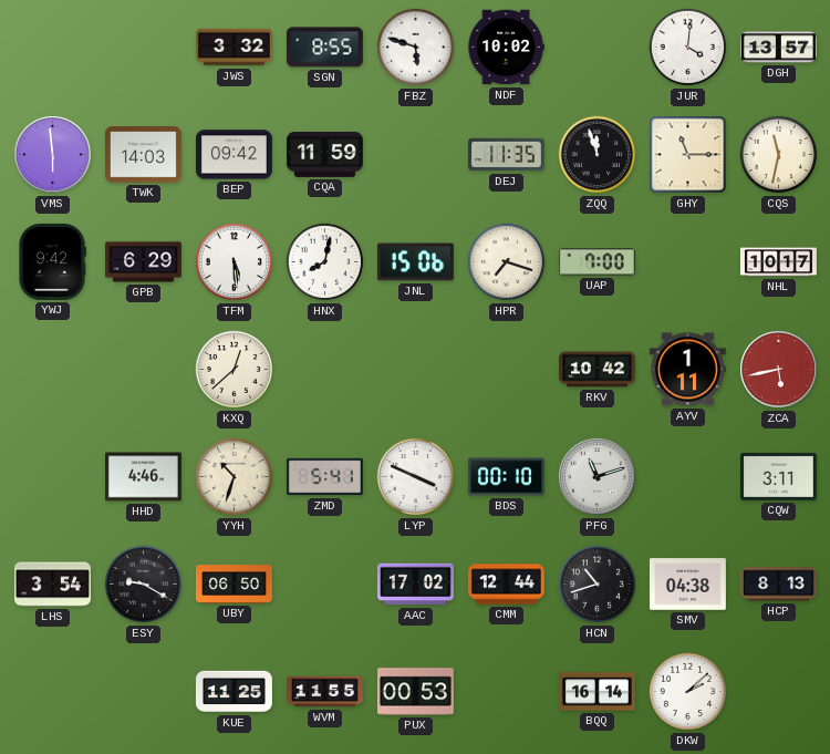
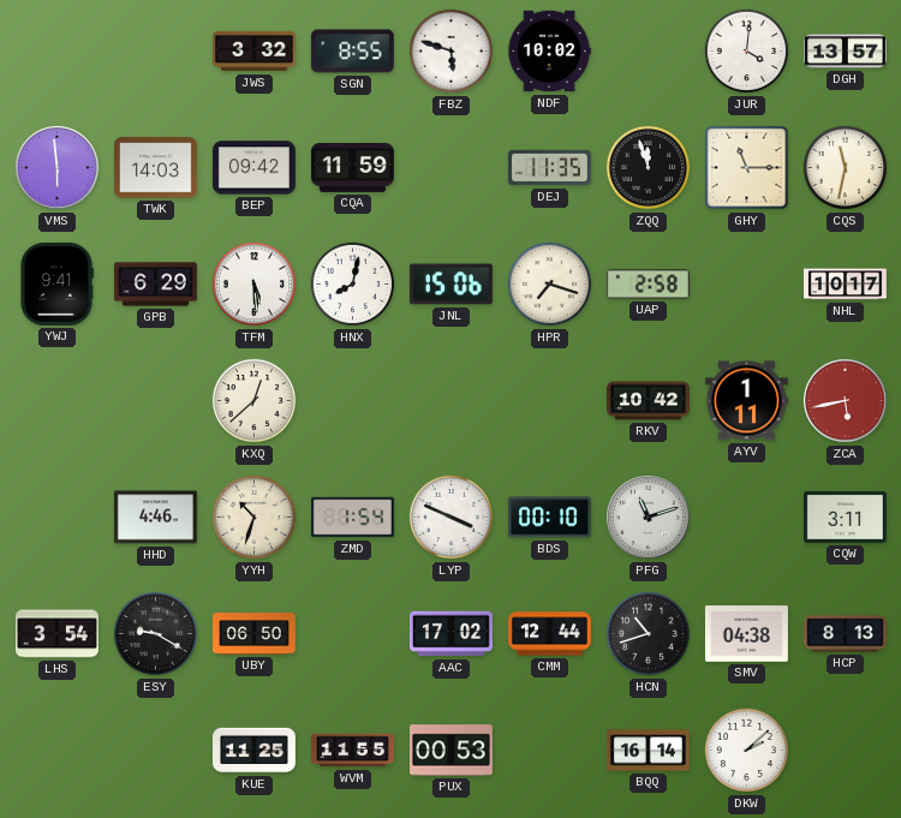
YWJ: 9:42 -> 9:41
UAP: 7:00 -> 2:58
ZMD: 5:41 -> 1:54
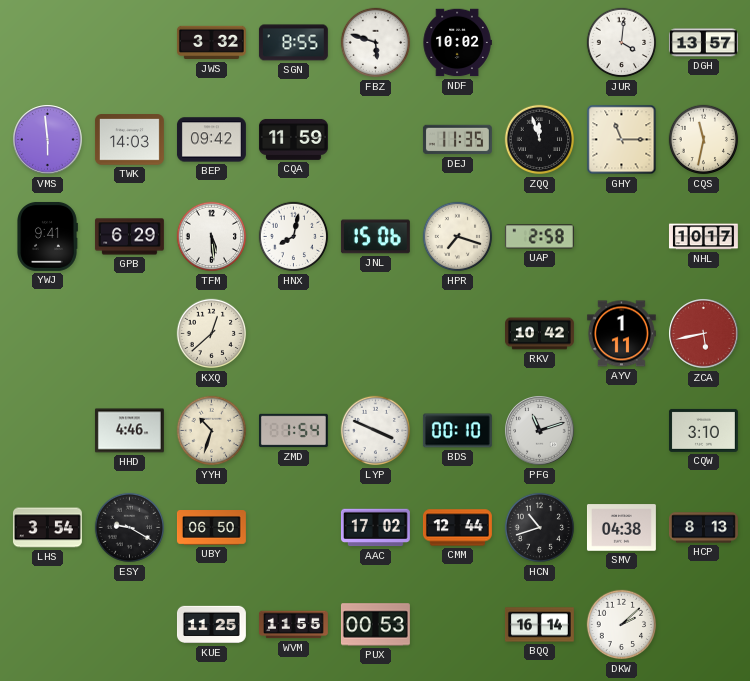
CQW: 3:11 -> 3:10
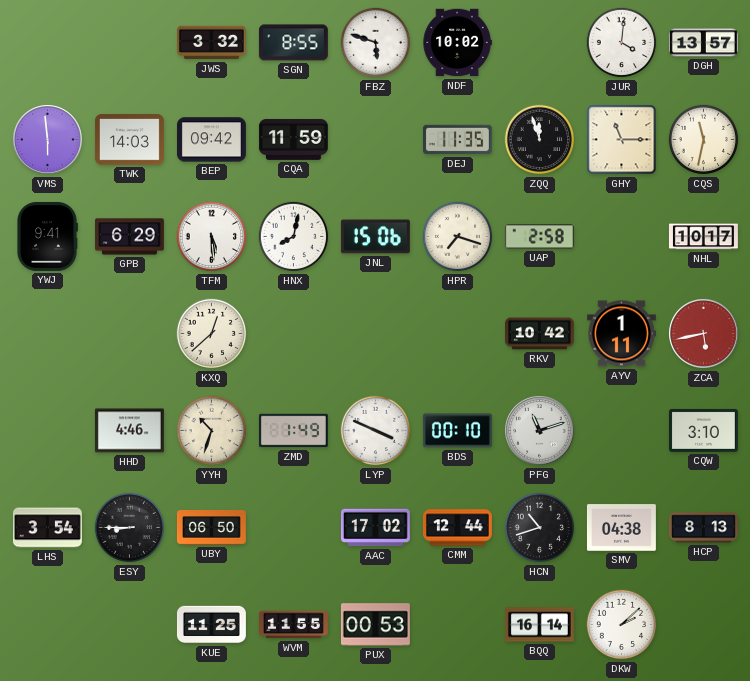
ZMD: 1:54 -> 1:49
ESY: 9:20 -> 8:45
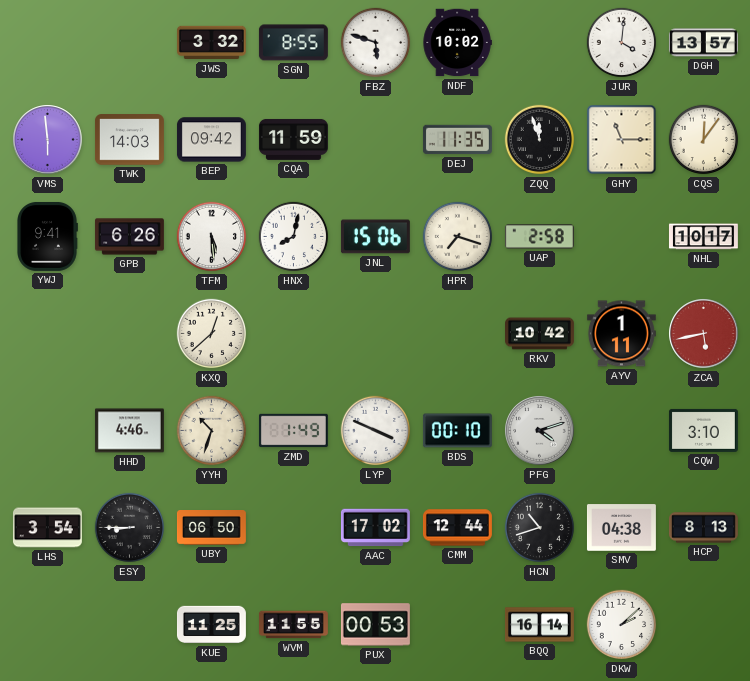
CQS: 11:32 -> 12:06
GPB: 6:29 -> 6:26
PFG: 11:12 -> 4:12
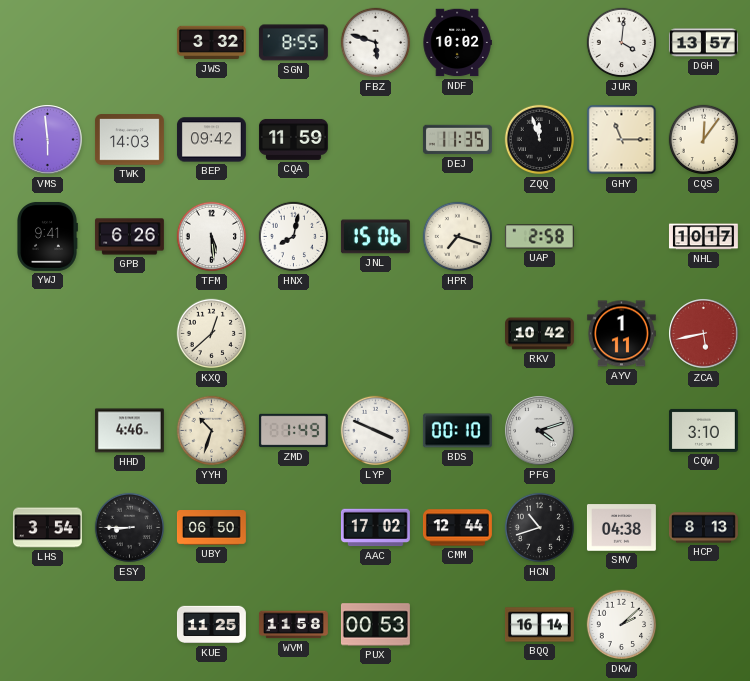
WVM: 11:55 -> 11:58
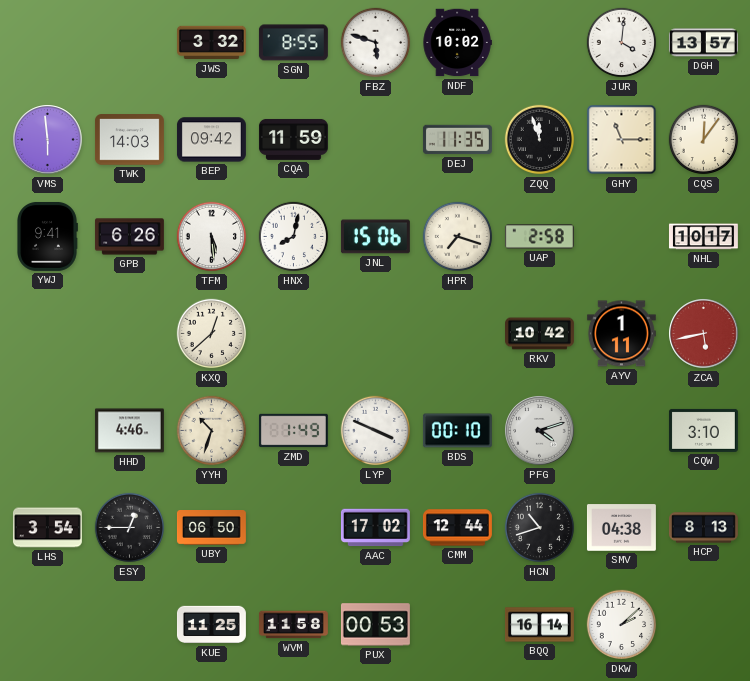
ESY: 8:45 -> 12:45
